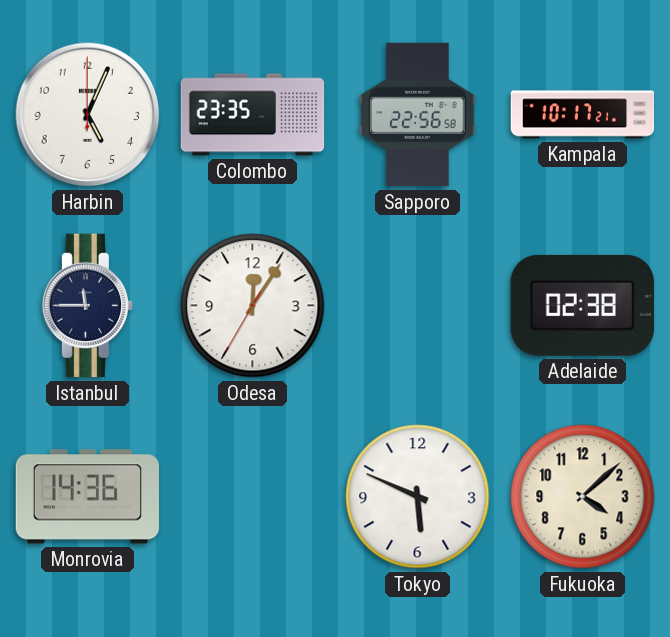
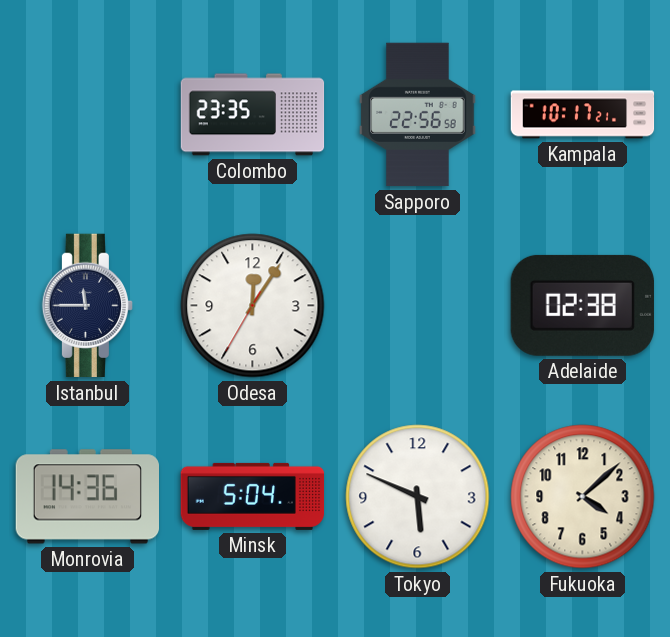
Harbin: 5:04 -> none
Minsk: none -> 5:04
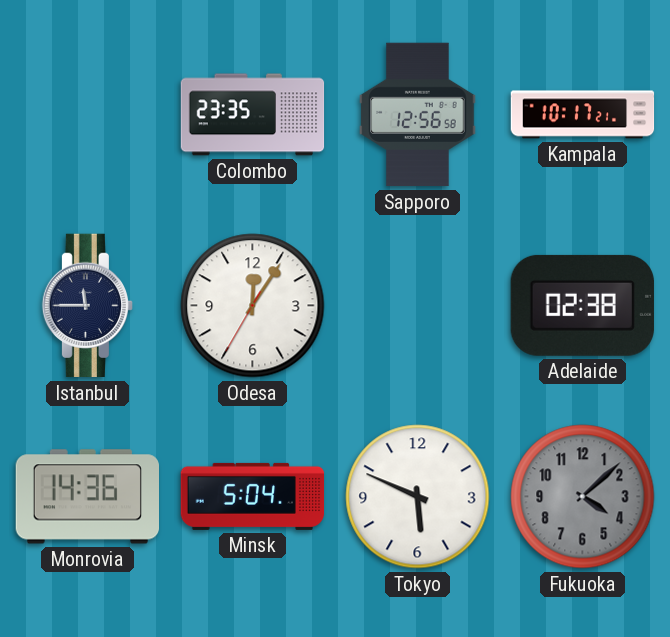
Sapporo: 22:56 -> 12:56
Fukuoka dial: cream -> grey
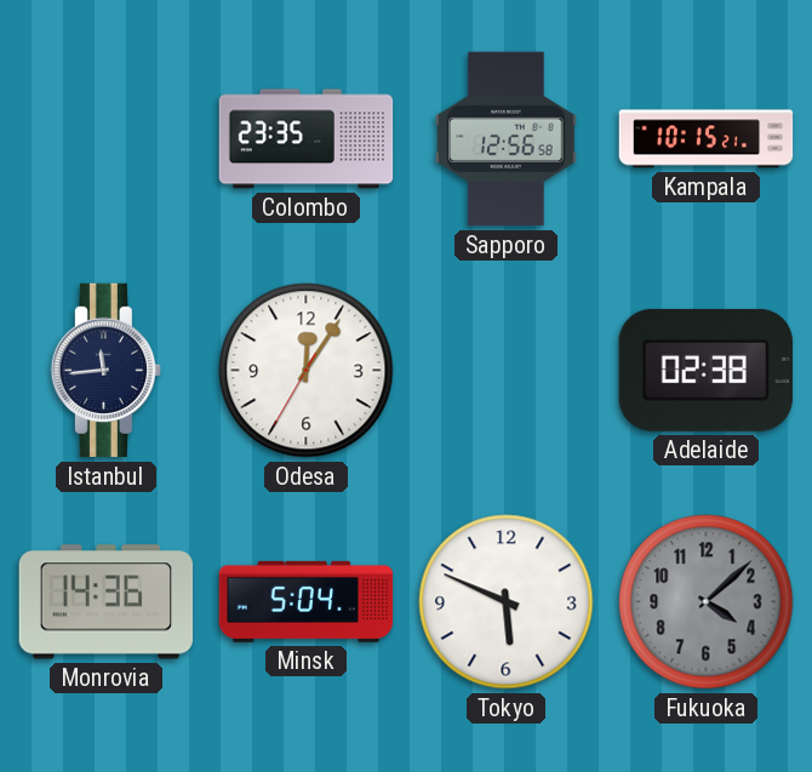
Kampala: 10:17 -> 10:15
Istanbul: 11:45 -> 11:44
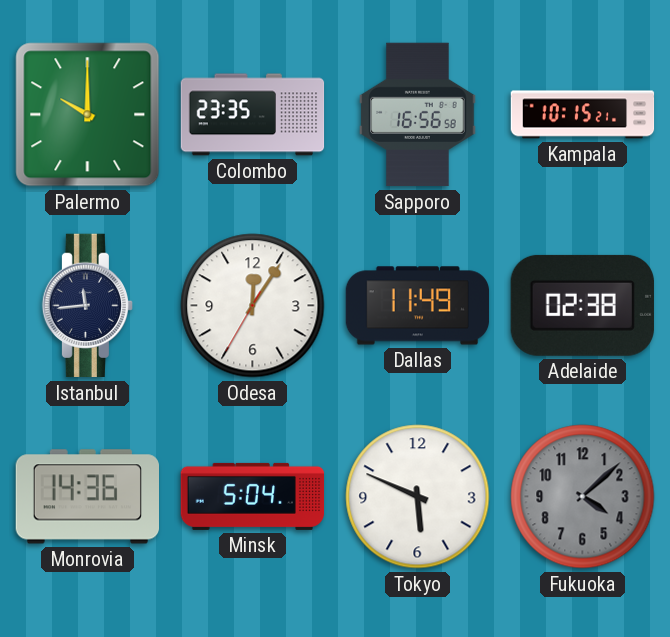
Palermo: none -> 10:00
Sapporo: 12:56 -> 16:56
Dallas: none -> 11:49
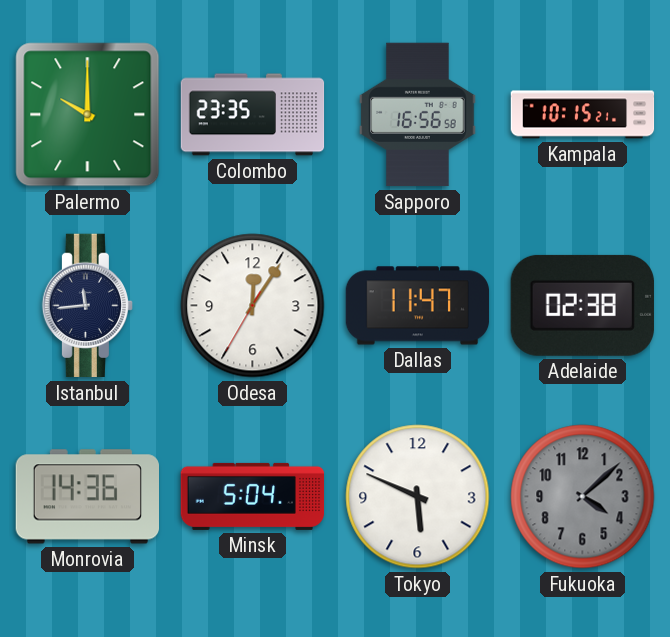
Dallas: 11:49 -> 11:47
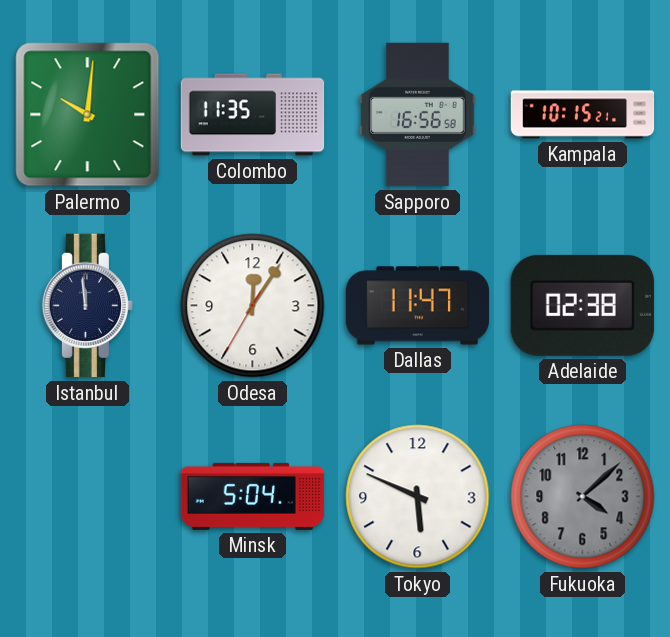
Palermo: 10:00 -> 10:01
Colombo: 23:35 -> 11:35
Istanbul: 11:44 -> 11:59
Monrovia: 14:36 -> none
